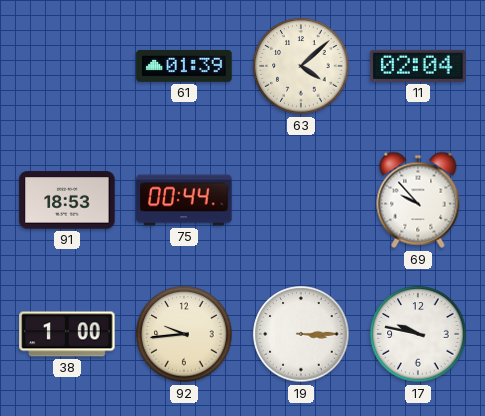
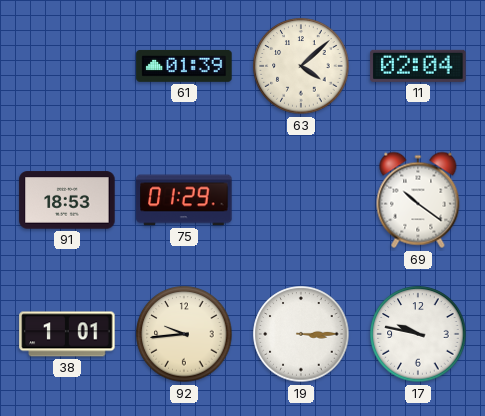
75: 00:44 -> 01:29
69: 9:53 -> 10:21
38: 1:00 -> 1:01
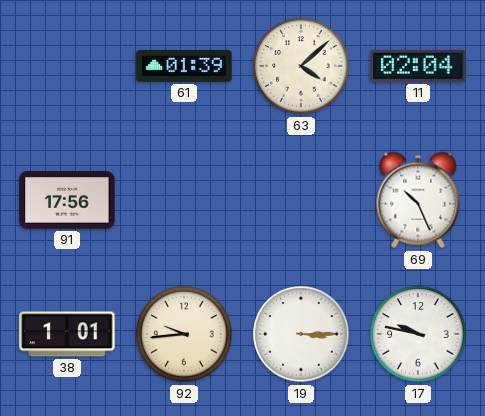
91: 18:53 -> 17:56
75: 01:29 -> none
69: 10:21 -> 10:26
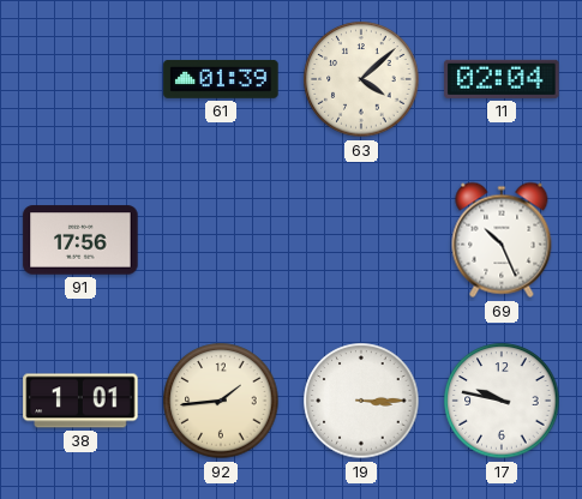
92: 9:44 -> 1:44
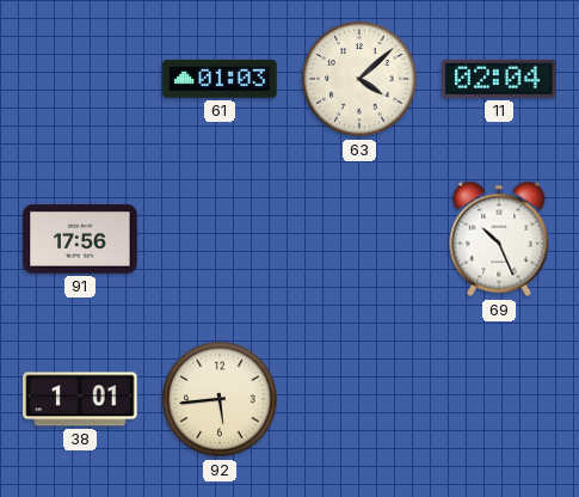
61: 01:39 -> 01:03
92: 1:44 -> 5:44
19: 3:15 -> none
17: 9:47 -> none
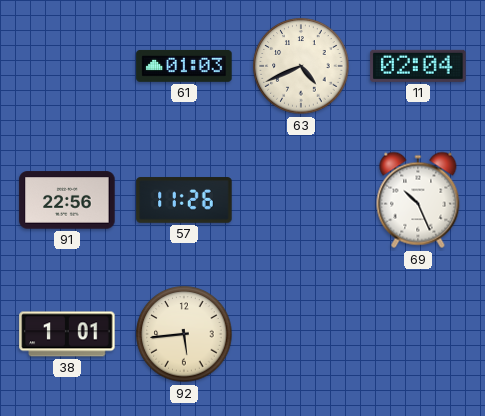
63: 4:08 -> 4:41
91: 17:56 -> 22:56
57: none -> 11:26
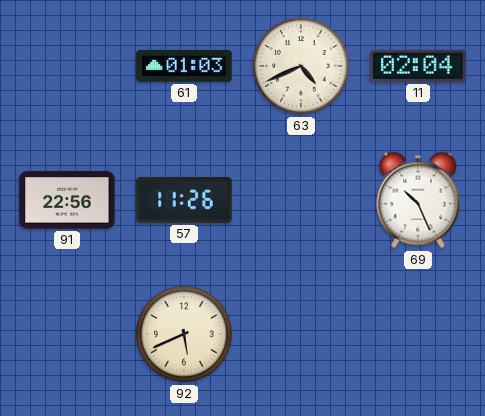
38: 1:01 -> none
92: 5:44 -> 5:41
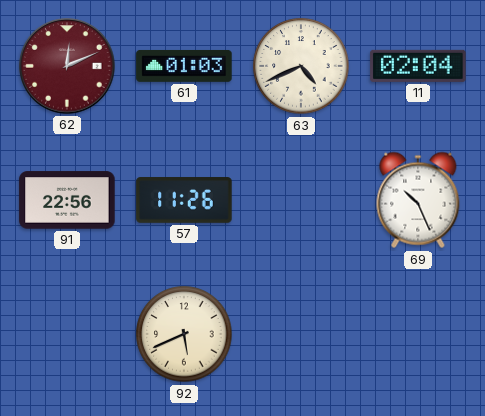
62: none -> 12:11
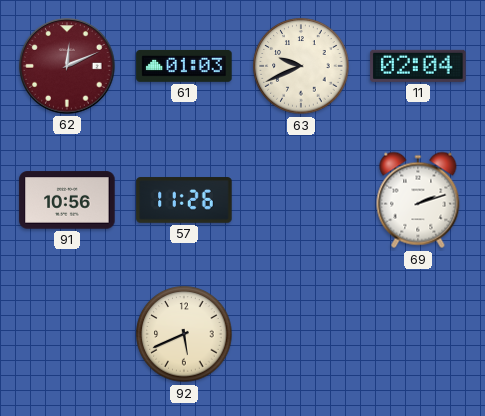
63: 4:41 -> 9:41
91: 22:56 -> 10:56
69: 10:26 -> 2:12
